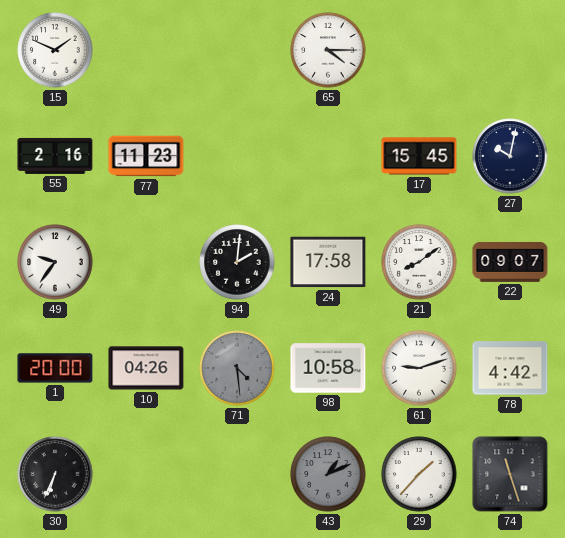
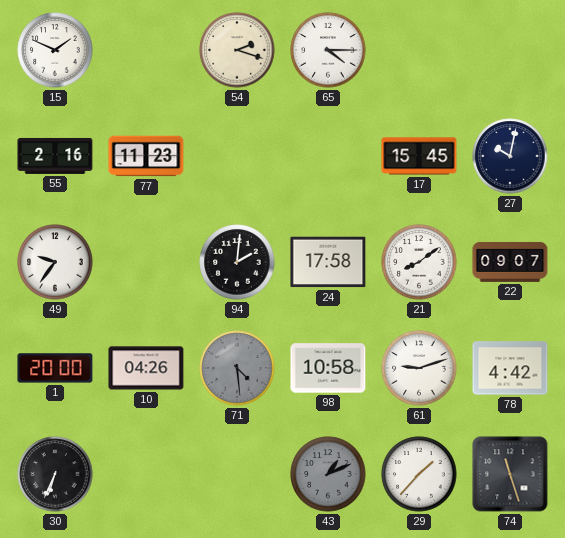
54: none -> 2:18
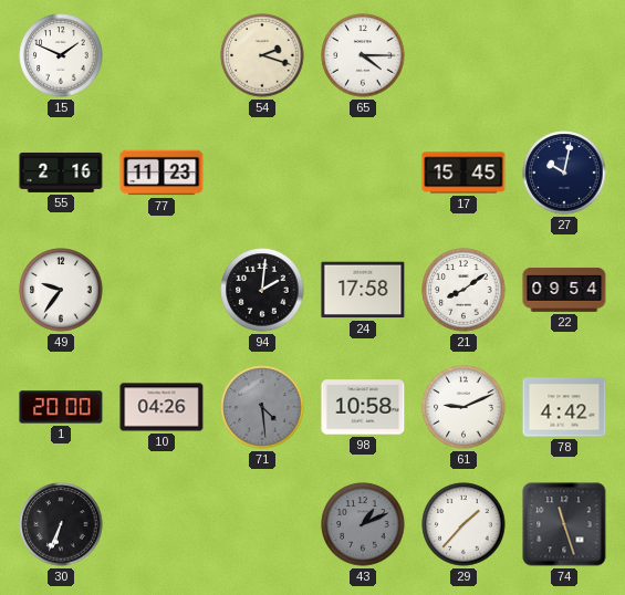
22: 09:07 -> 09:54
61: 9:12 -> 9:11
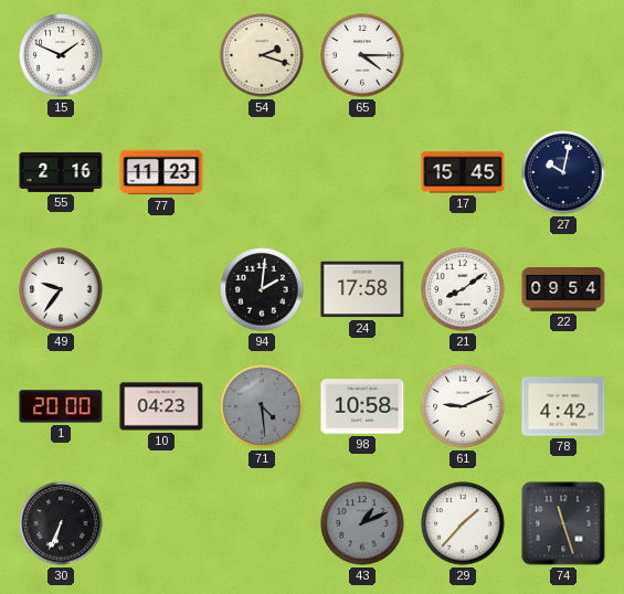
10: 04:26 -> 04:23
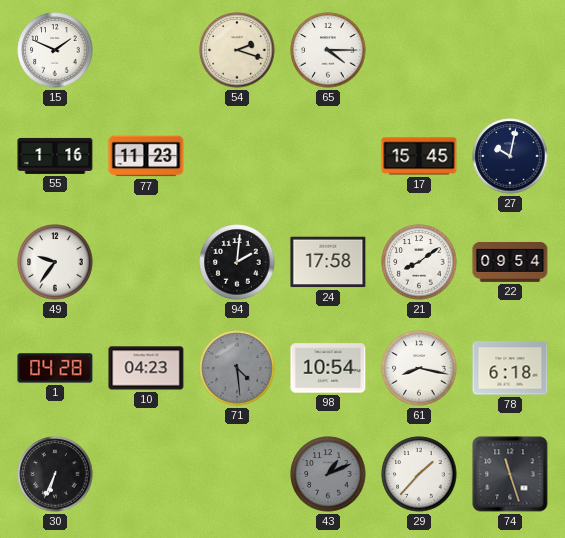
55: 2:16 -> 1:16
1: 20:00 -> 04:28
98: 10:58 -> 10:54
61: 9:11 -> 8:17
78: 4:42 -> 6:18
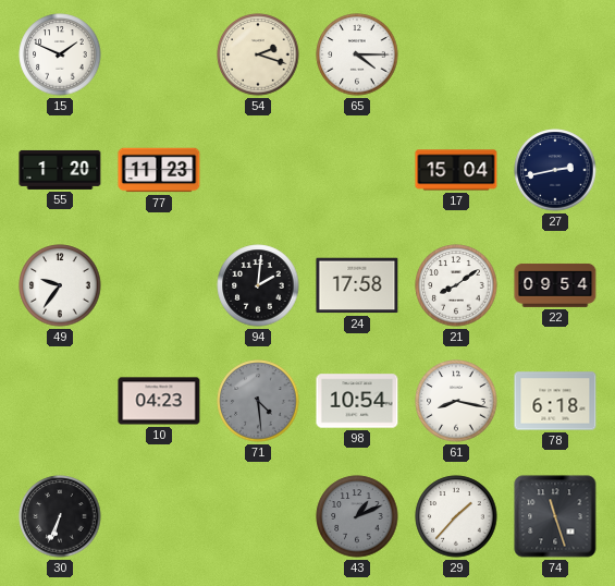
55: 1:16 -> 1:20
17: 15:45 -> 15:04
27: 10:02 -> 2:43
1: 04:28 -> none
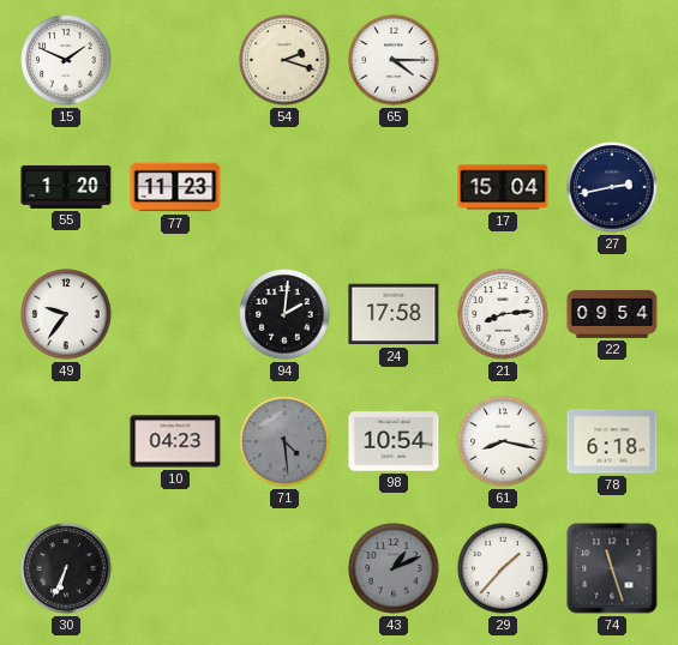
21: 8:09 -> 8:14
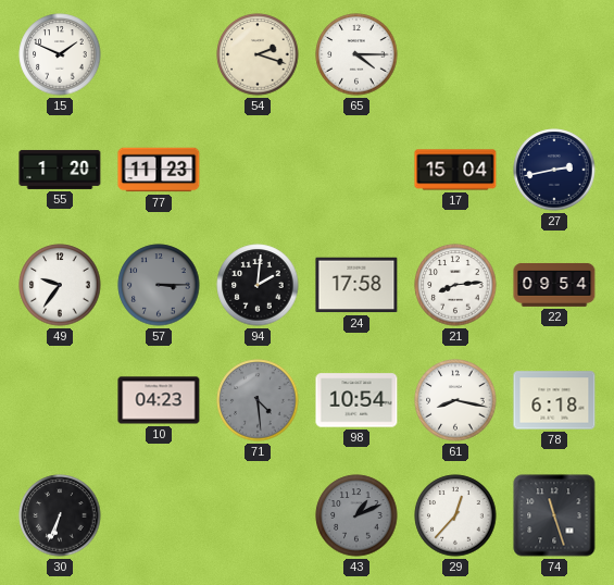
57: none -> 3:15
29: 1:37 -> 12:37
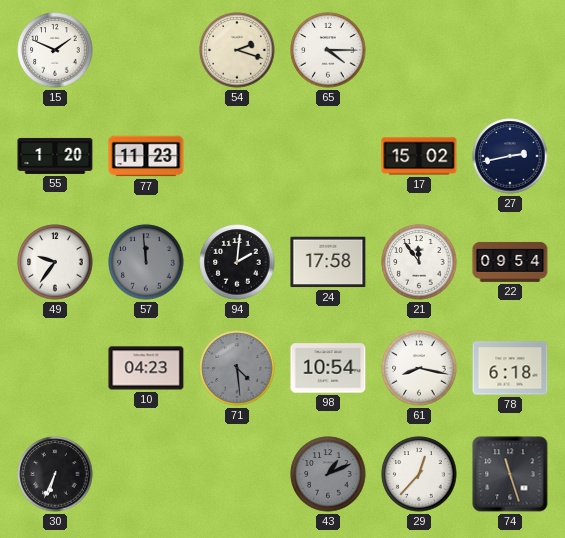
17: 15:04 -> 15:02
57: 3:15 -> 11:59
21: 8:14 -> 11:54
